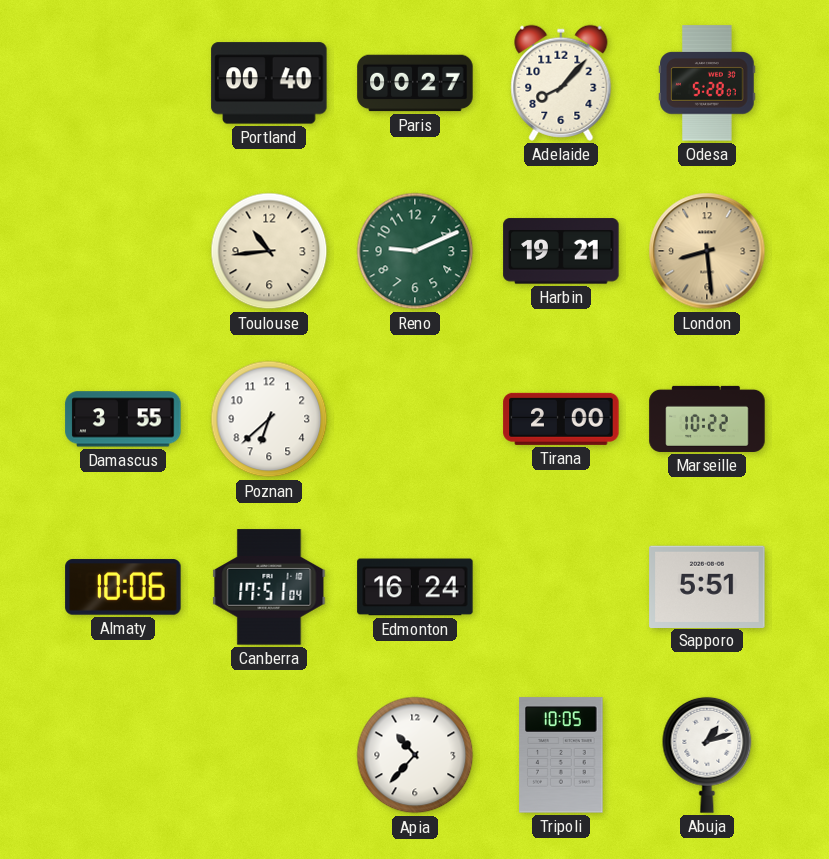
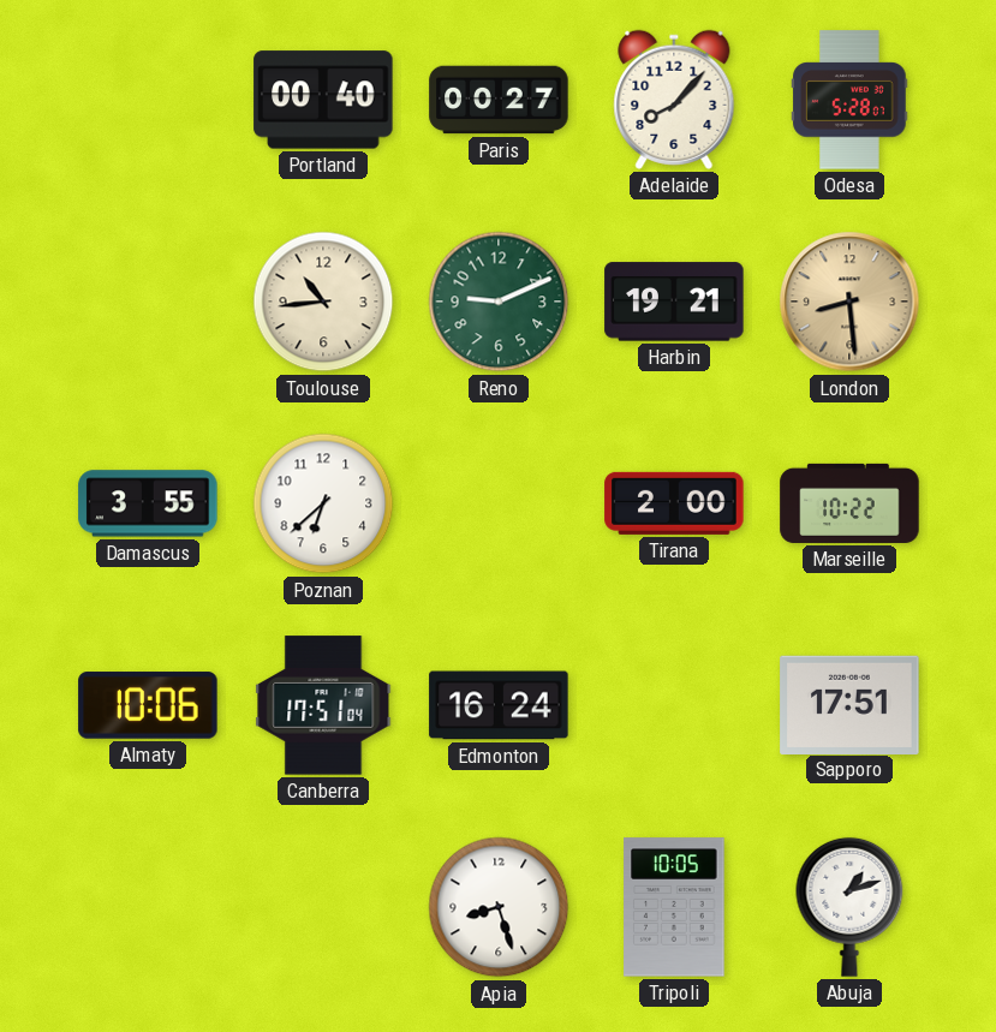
Sapporo: 5:51 -> 17:51
Apia: 10:37 -> 8:27
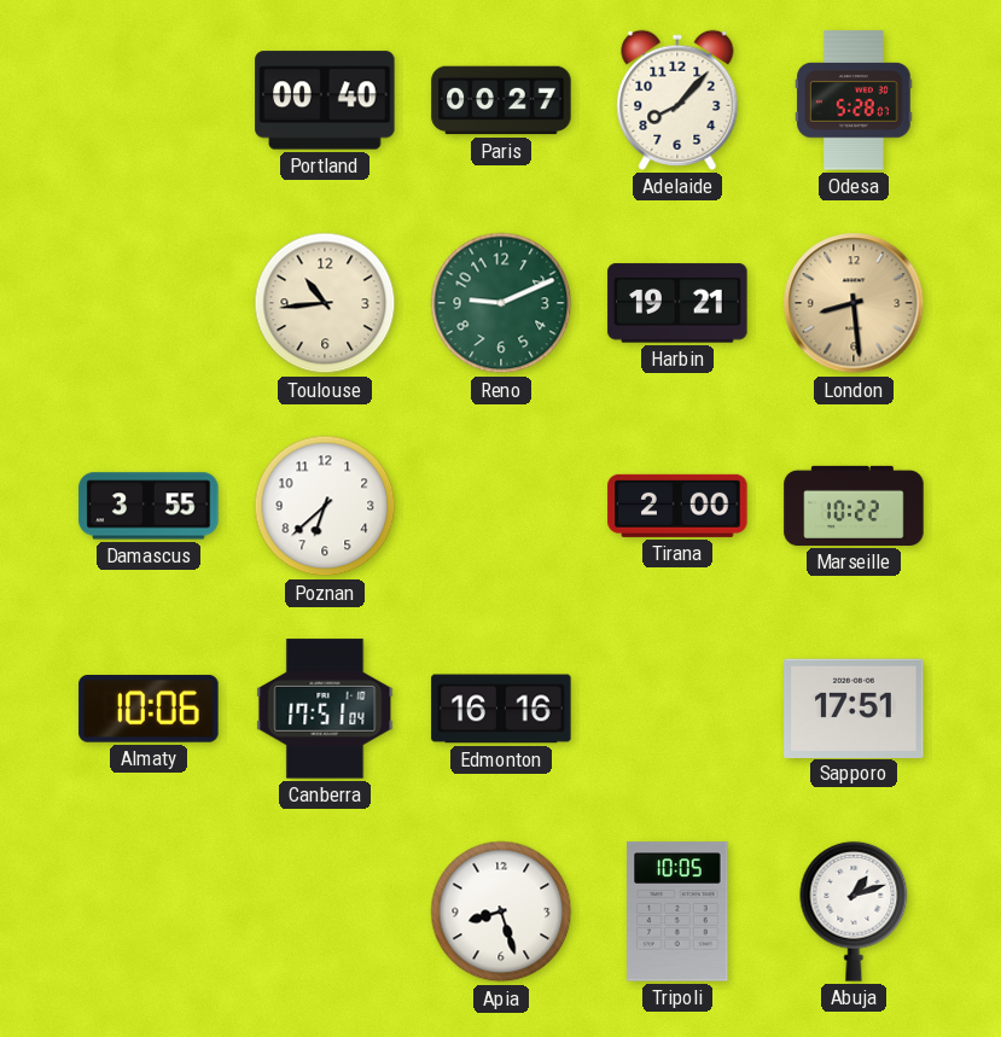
Edmonton: 16:24 -> 16:16
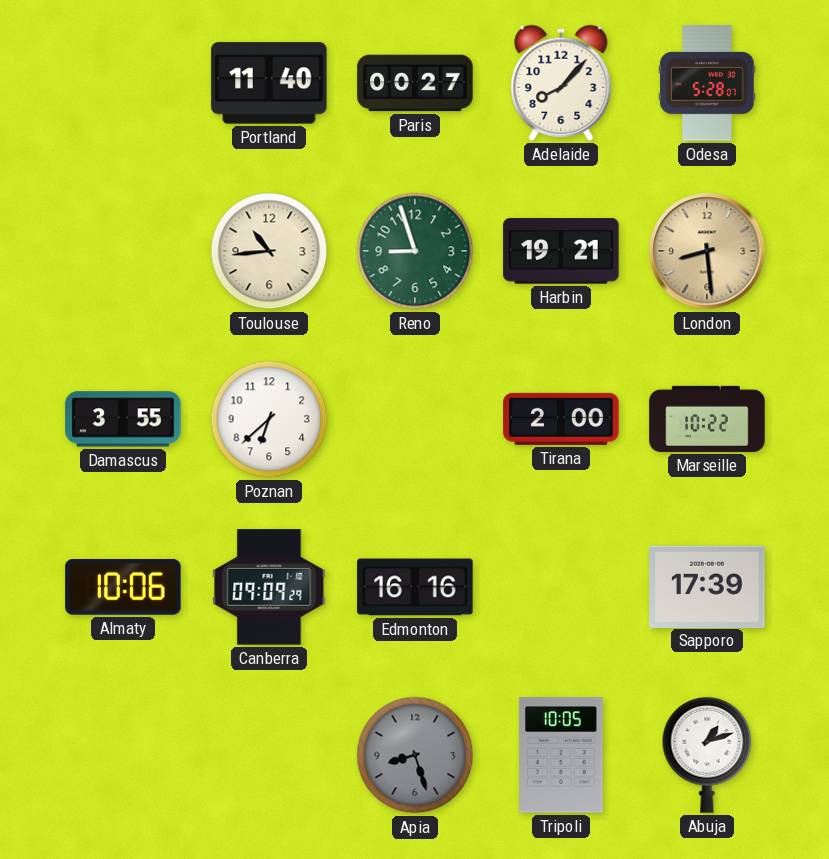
Portland: 00:40 -> 11:40
Reno: 9:11 -> 8:57
Canberra: 17:51 -> 09:09
Sapporo: 17:51 -> 17:39
Apia dial: white -> grey
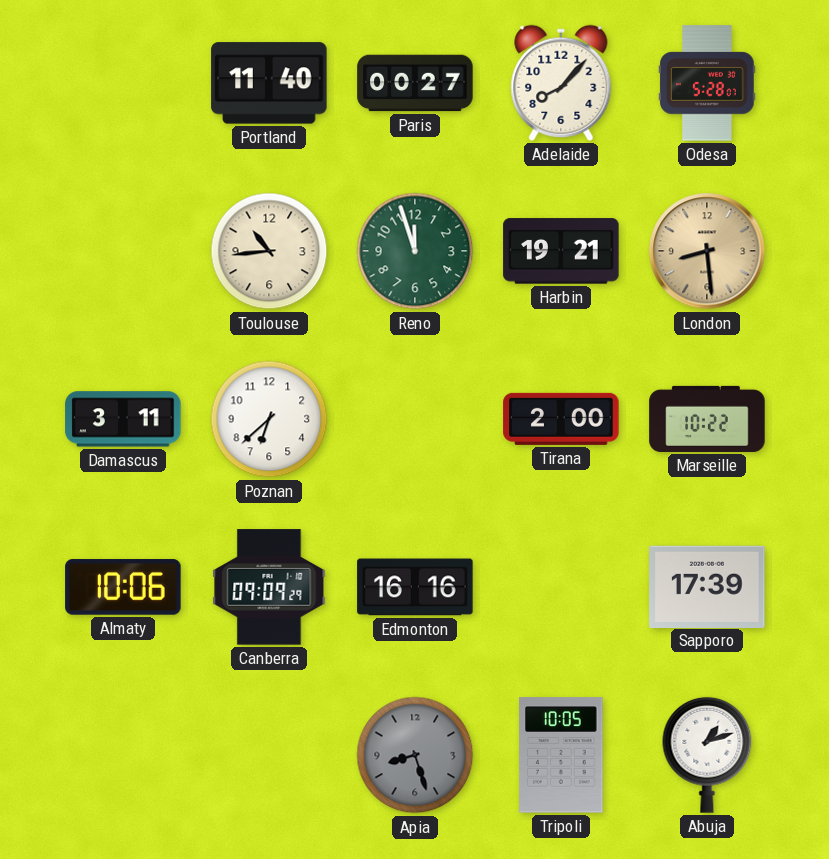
Reno: 8:57 -> 11:57
Damascus: 3:55 -> 3:11
